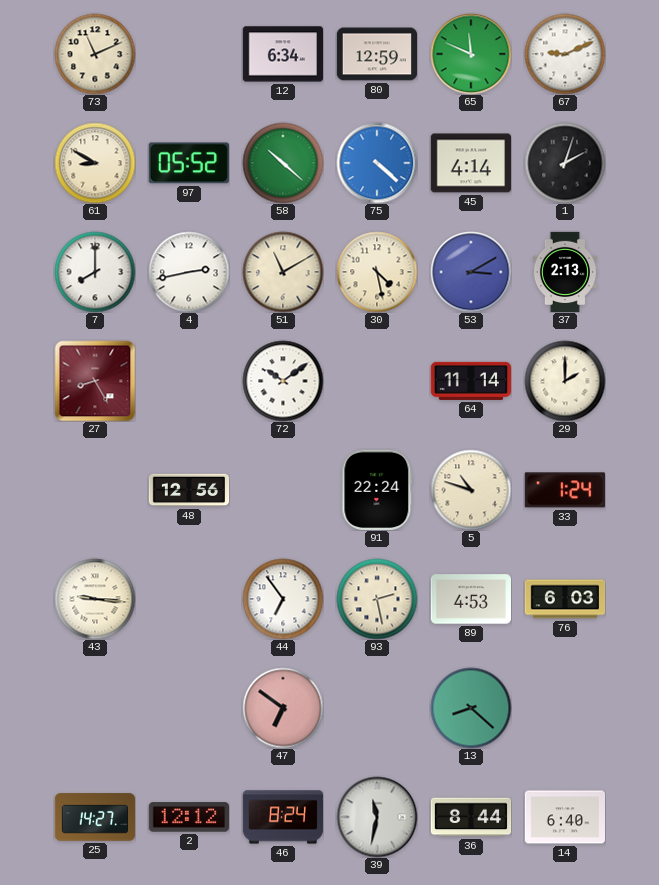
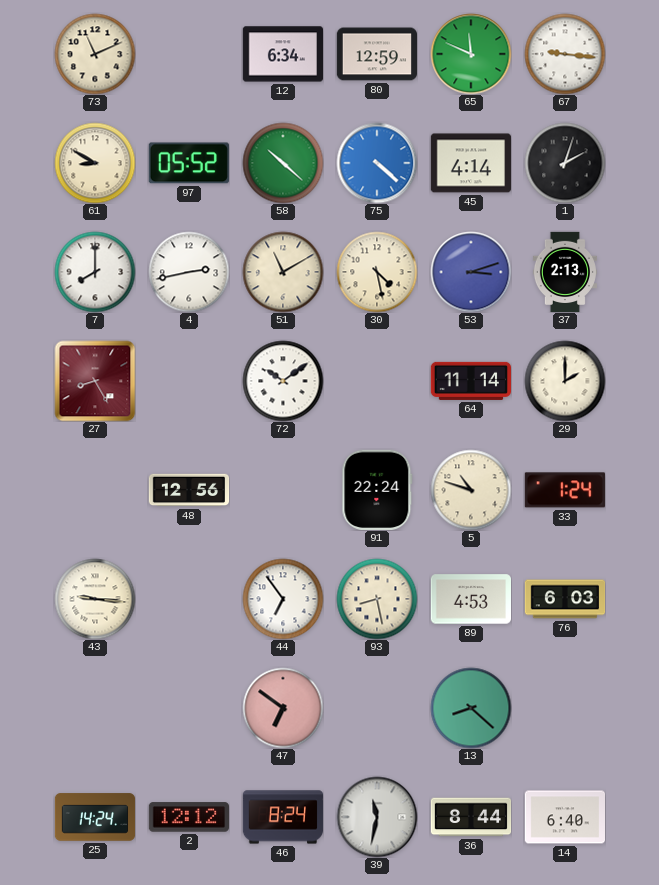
67: 9:11 -> 9:16
53: 3:10 -> 3:12
93: 2:28 -> 8:28
25: 14:27 -> 14:24
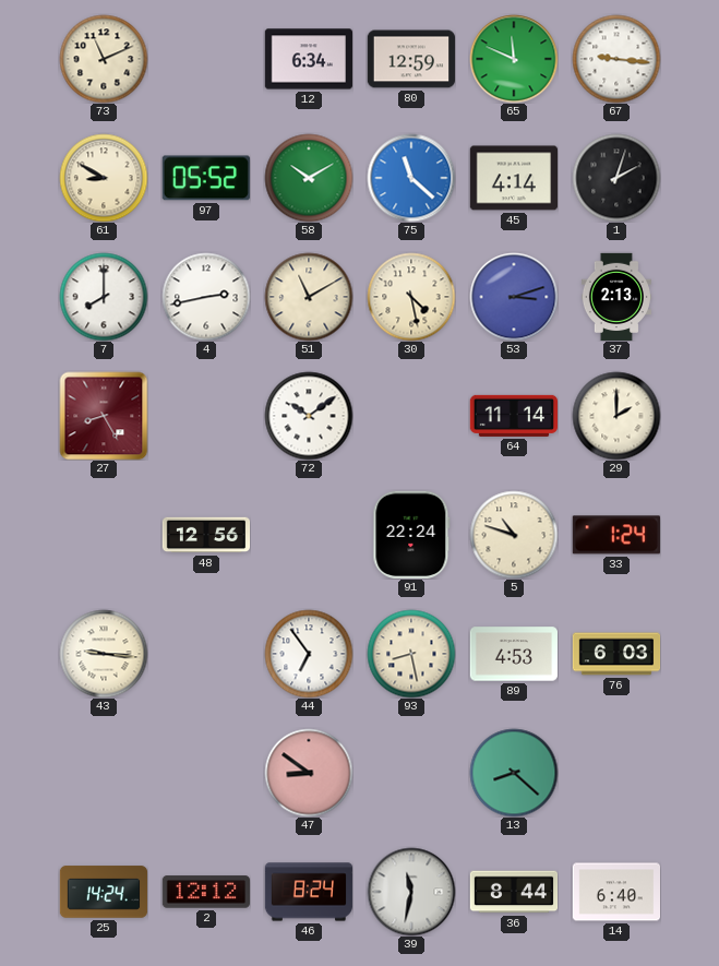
58: 10:22 -> 10:10
75: 4:22 -> 11:22
47: 6:51 -> 8:51
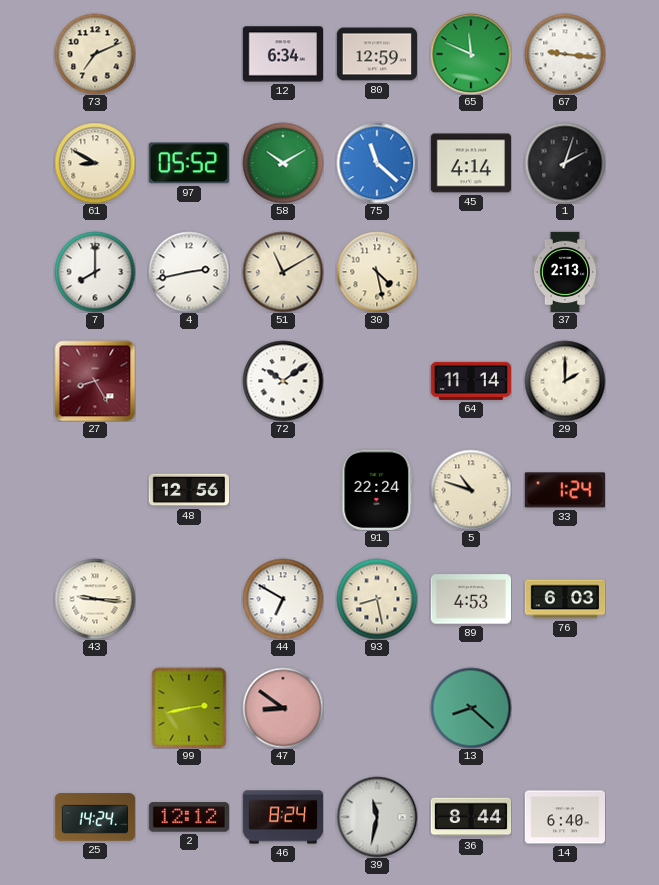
73: 11:11 -> 7:11
53: 3:12 -> none
44: 6:54 -> 6:50
99: none -> 2:43
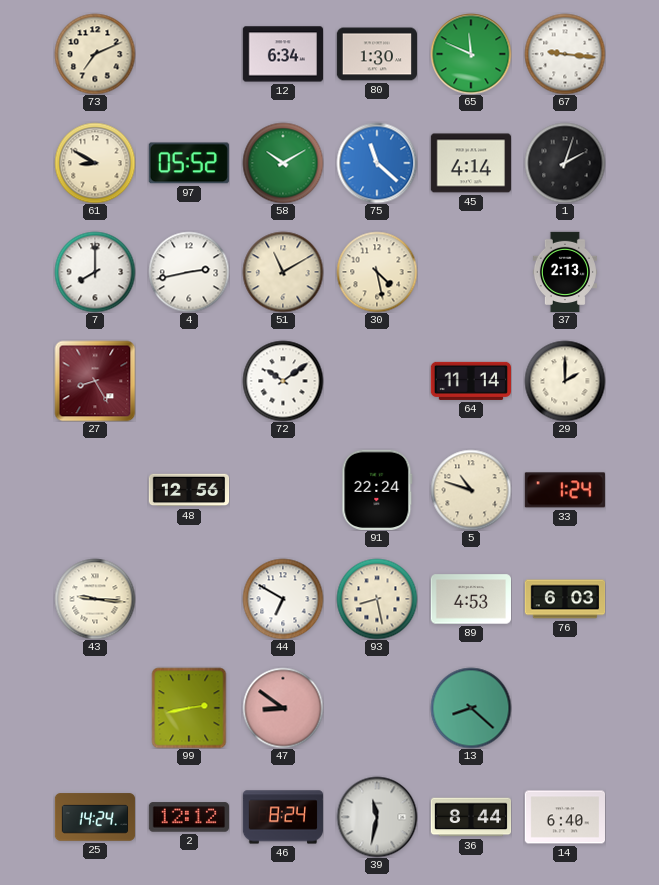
80: 12:59 -> 1:30
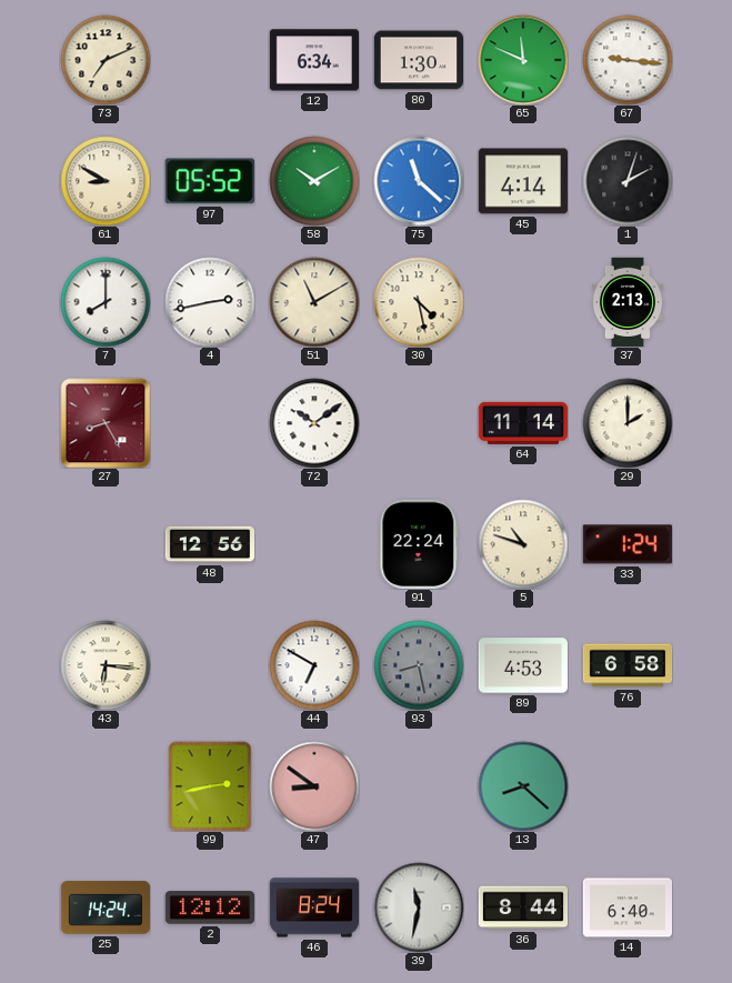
43: 9:16 -> 6:16
93 dial: cream -> grey
76: 6:03 -> 6:58
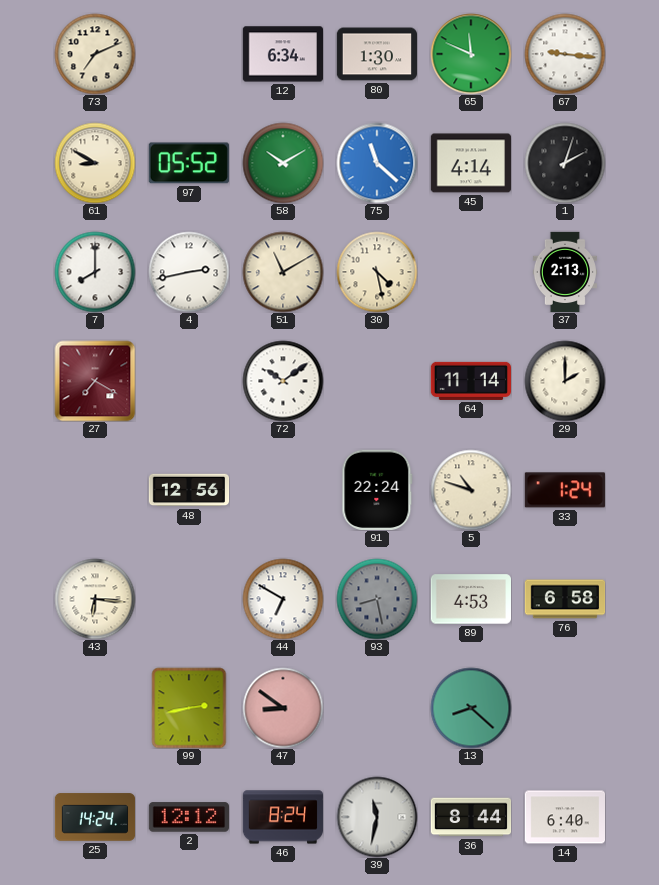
27: 8:25 -> 7:20
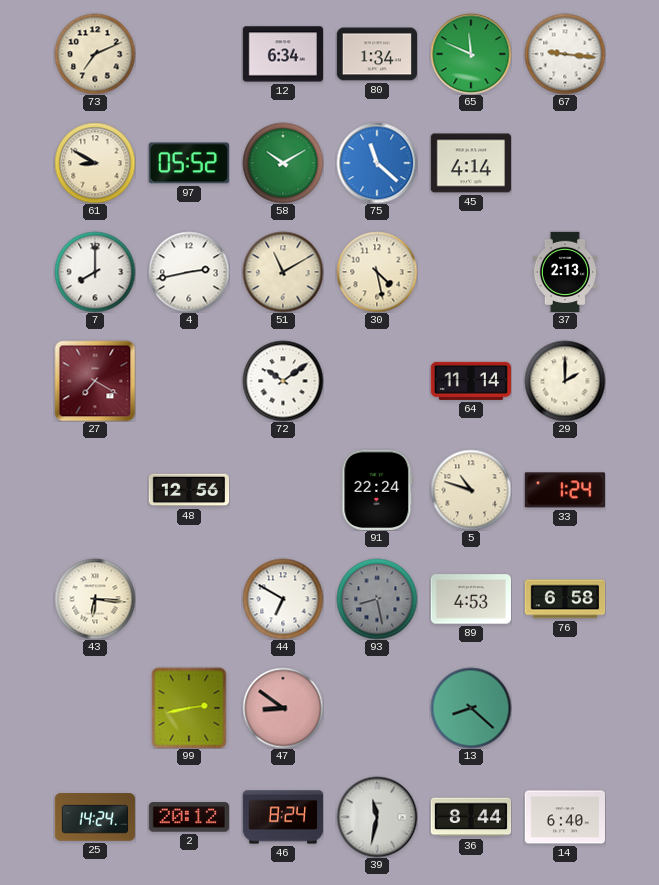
80: 1:30 -> 1:34
1: 2:03 -> none
2: 12:12 -> 20:12
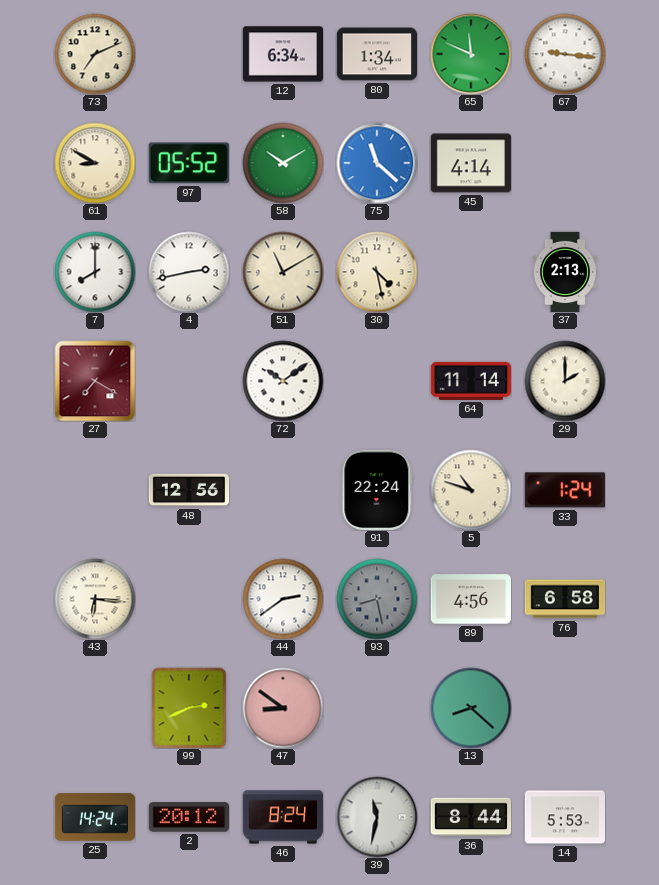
44: 6:50 -> 2:39
89: 4:53 -> 4:56
99: 2:43 -> 2:41
14: 6:40 -> 5:53
